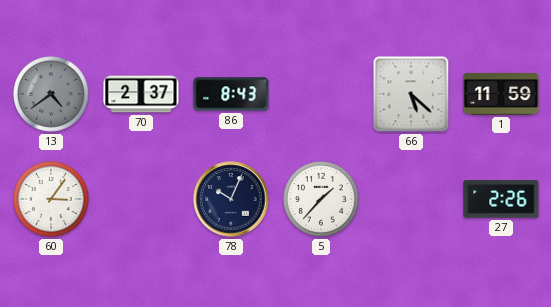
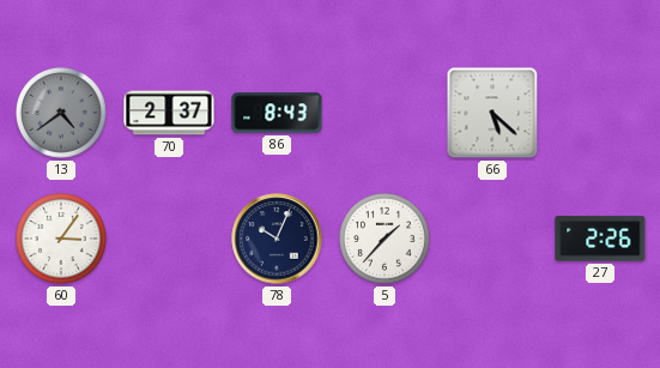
1: 11:59 -> none
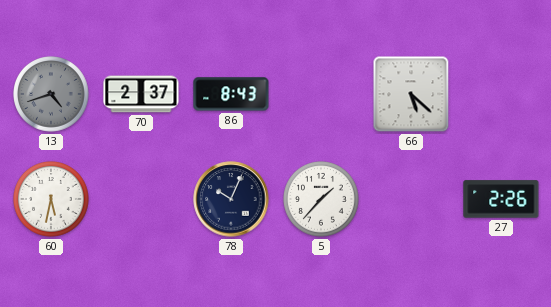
13: 4:39 -> 4:42
60: 3:06 -> 5:32
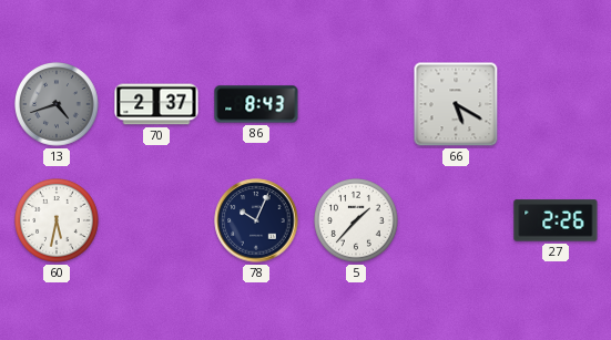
66: 5:22 -> 5:20
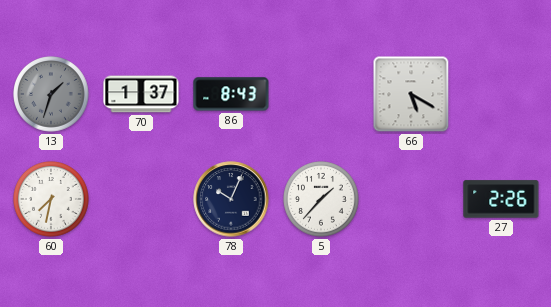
13: 4:42 -> 1:33
70: 2:37 -> 1:37
60: 5:32 -> 7:32
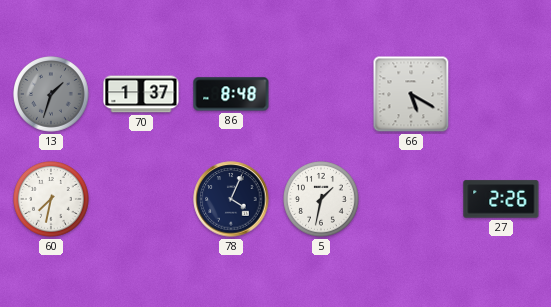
86: 8:43 -> 8:48
78: 10:04 -> 4:04
5: 1:37 -> 1:32
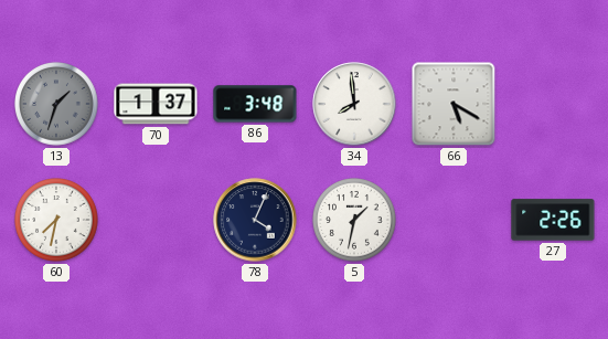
86: 8:48 -> 3:48
34: none -> 7:59
